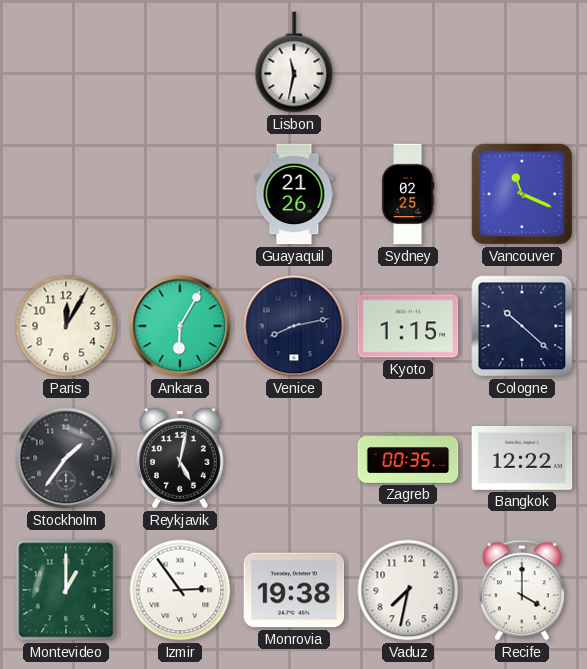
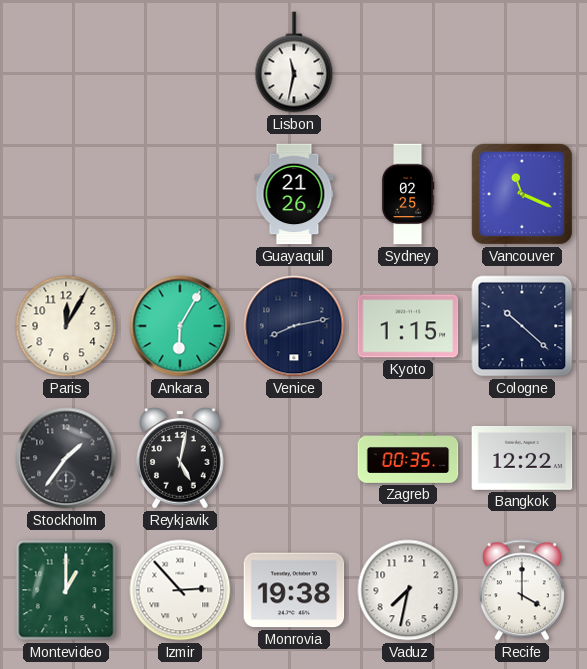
Izmir: 2:54 -> 2:53
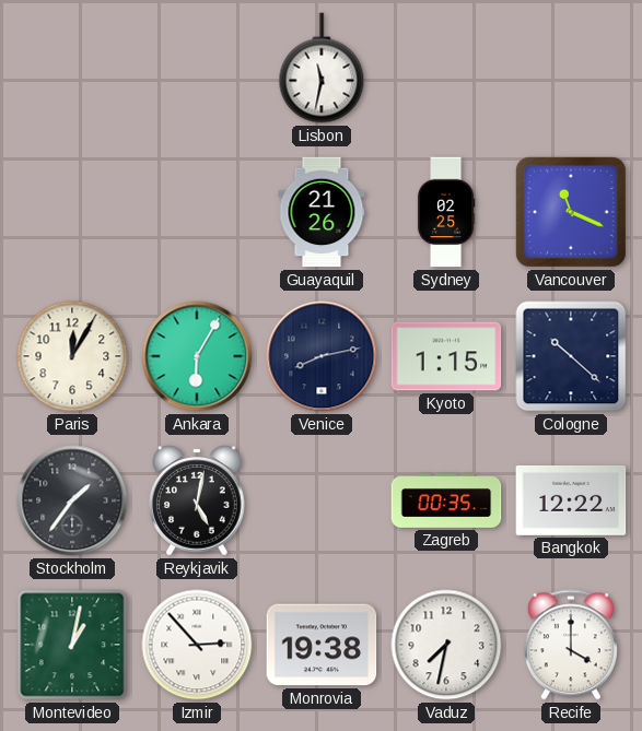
Montevideo: 1:00 -> 1:02
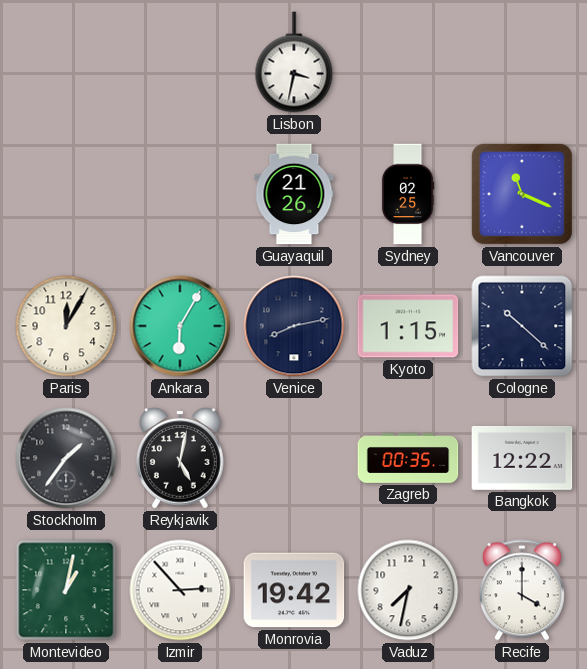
Lisbon: 11:32 -> 3:32
Monrovia: 19:38 -> 19:42
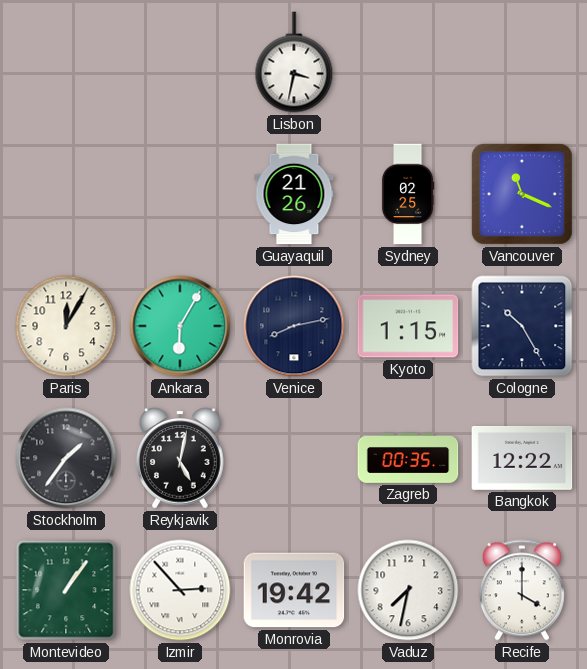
Cologne: 10:22 -> 10:25
Montevideo: 1:02 -> 1:06
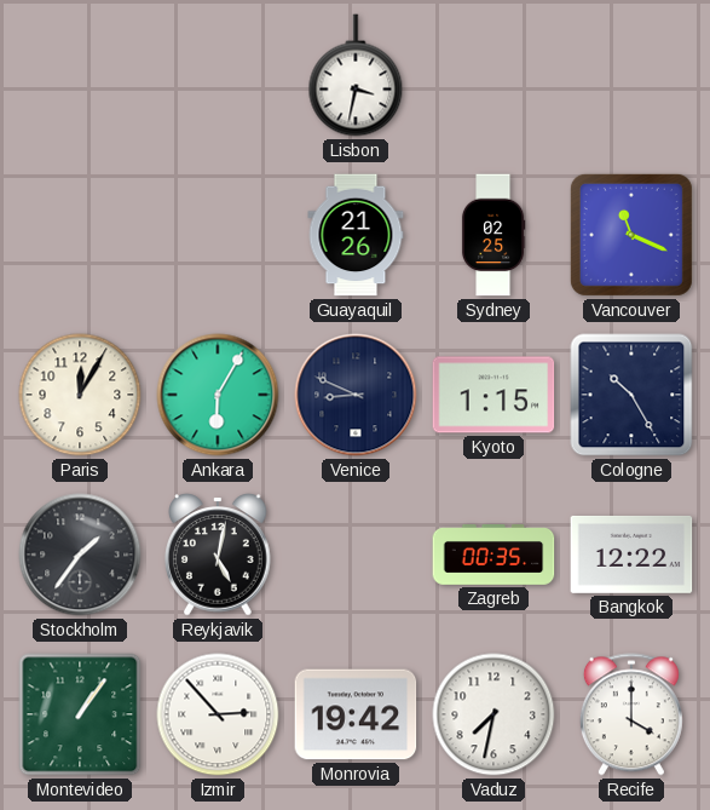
Venice: 8:13 -> 8:49
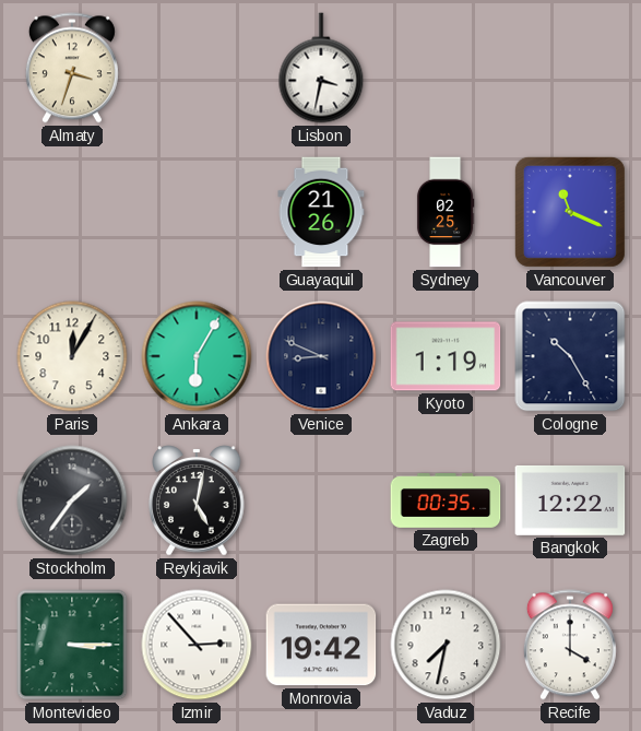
Almaty: none -> 3:33
Kyoto: 1:15 -> 1:19
Montevideo: 1:06 -> 3:15
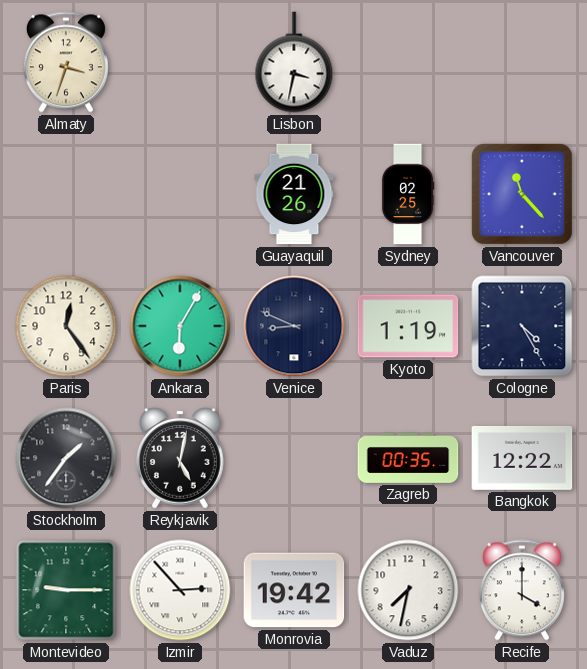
Vancouver: 11:19 -> 11:23
Paris: 12:05 -> 12:24
Cologne: 10:25 -> 4:25
Montevideo: 3:15 -> 9:15
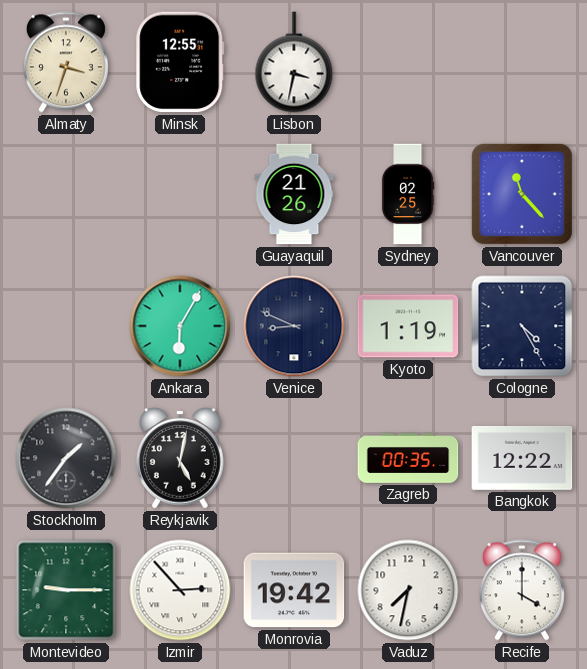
Minsk: none -> 12:55
Paris: 12:24 -> none
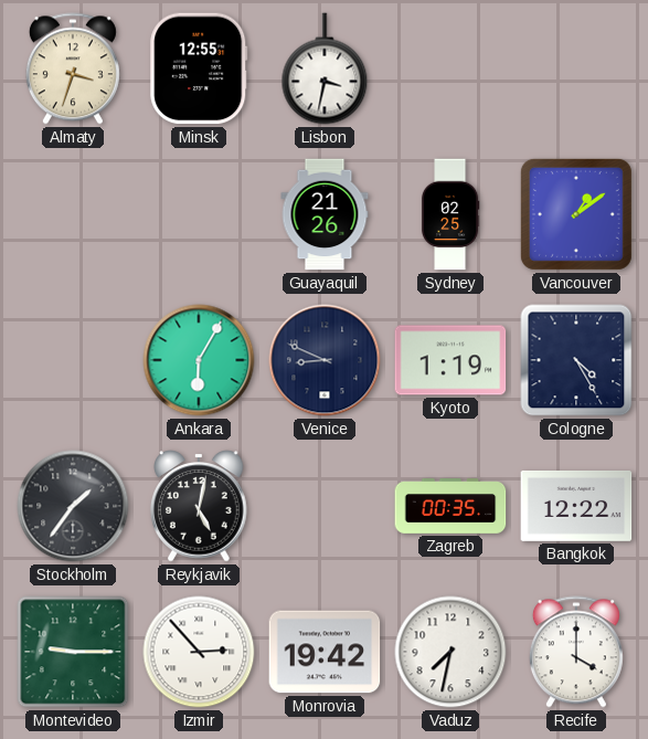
Vancouver: 11:23 -> 1:09
